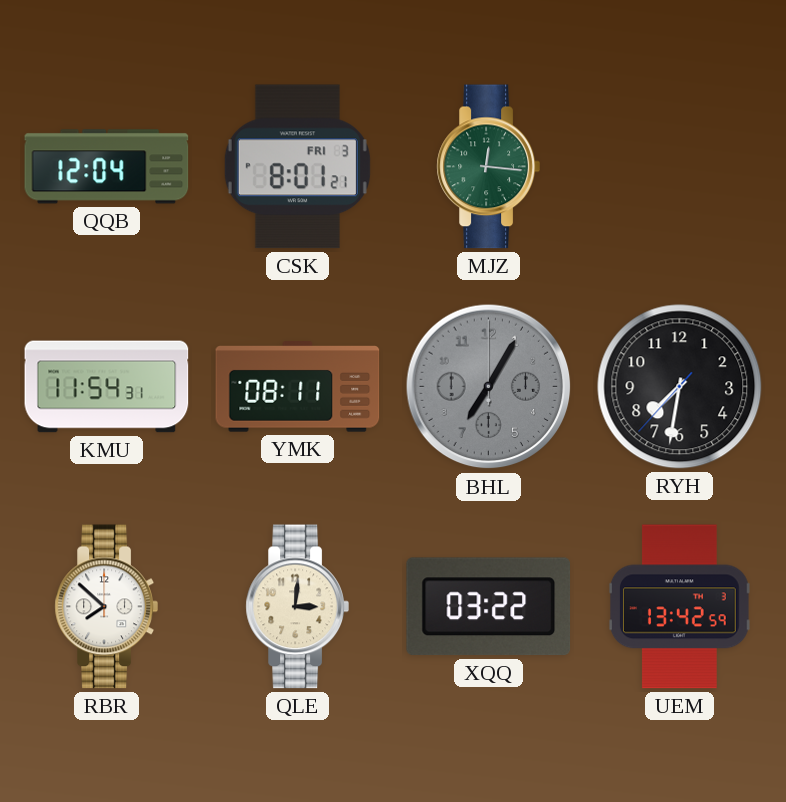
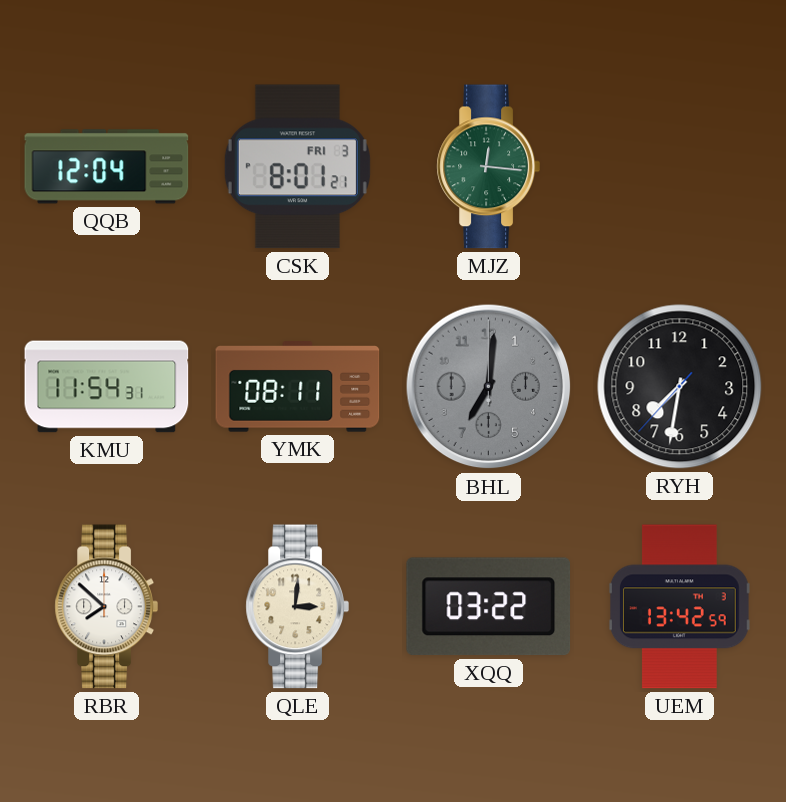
BHL: 7:05 -> 7:01
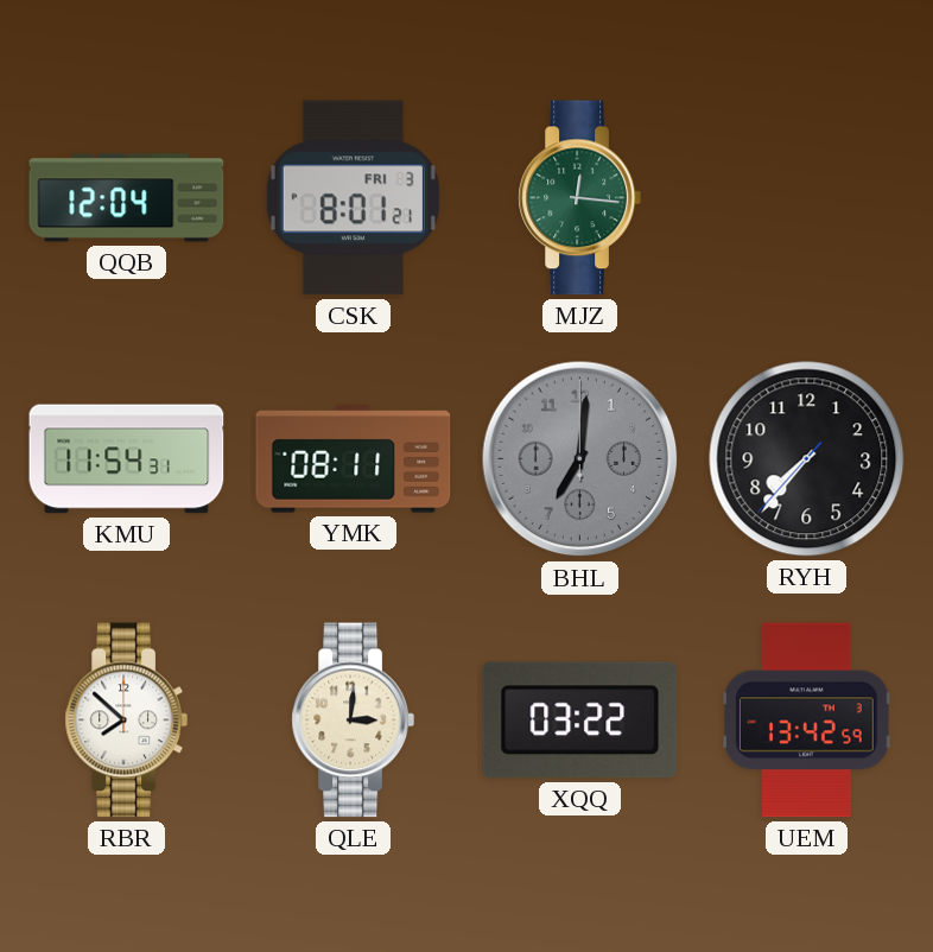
RYH: 7:31 -> 7:36
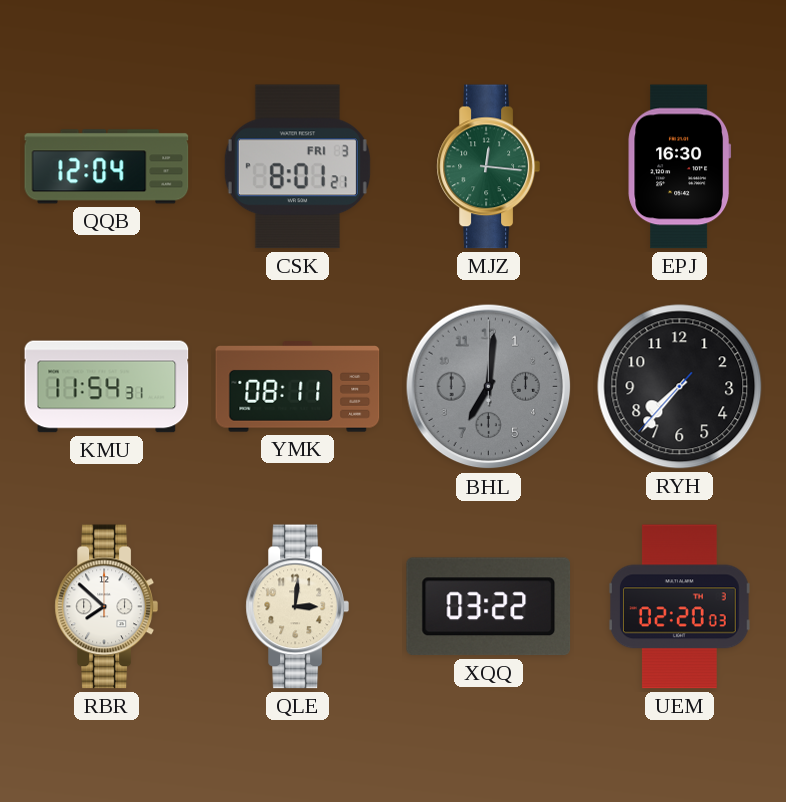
EPJ: none -> 16:30
UEM: 13:42 -> 02:20
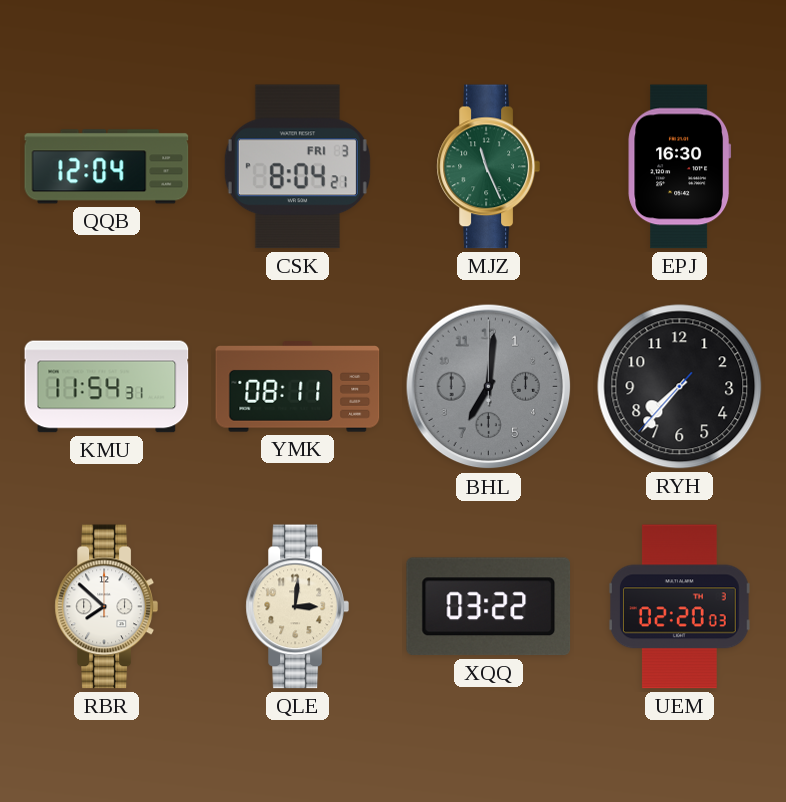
CSK: 8:01 -> 8:04
MJZ: 12:16 -> 11:26
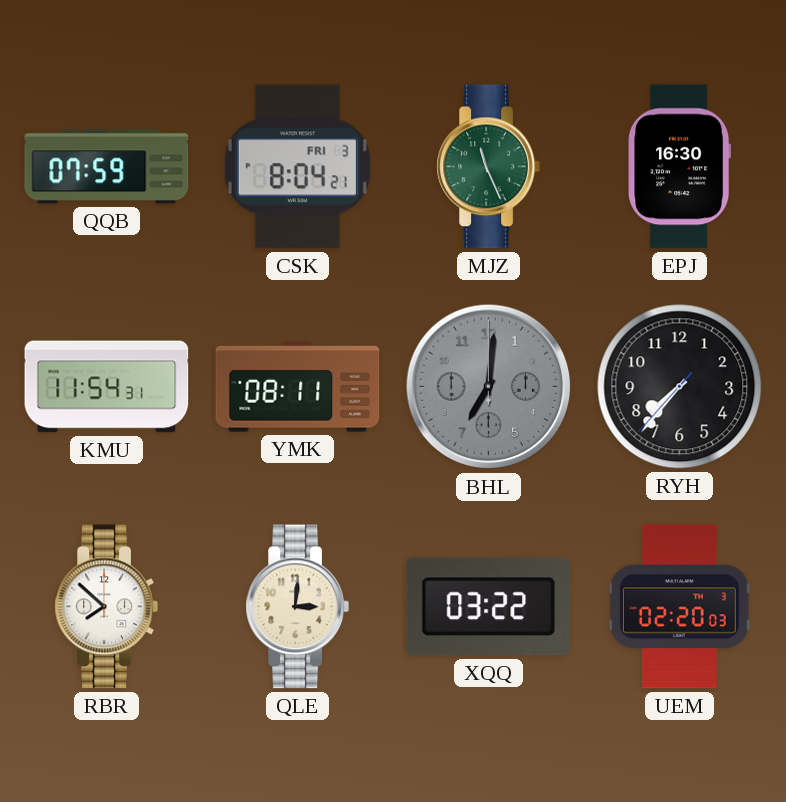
QQB: 12:04 -> 07:59
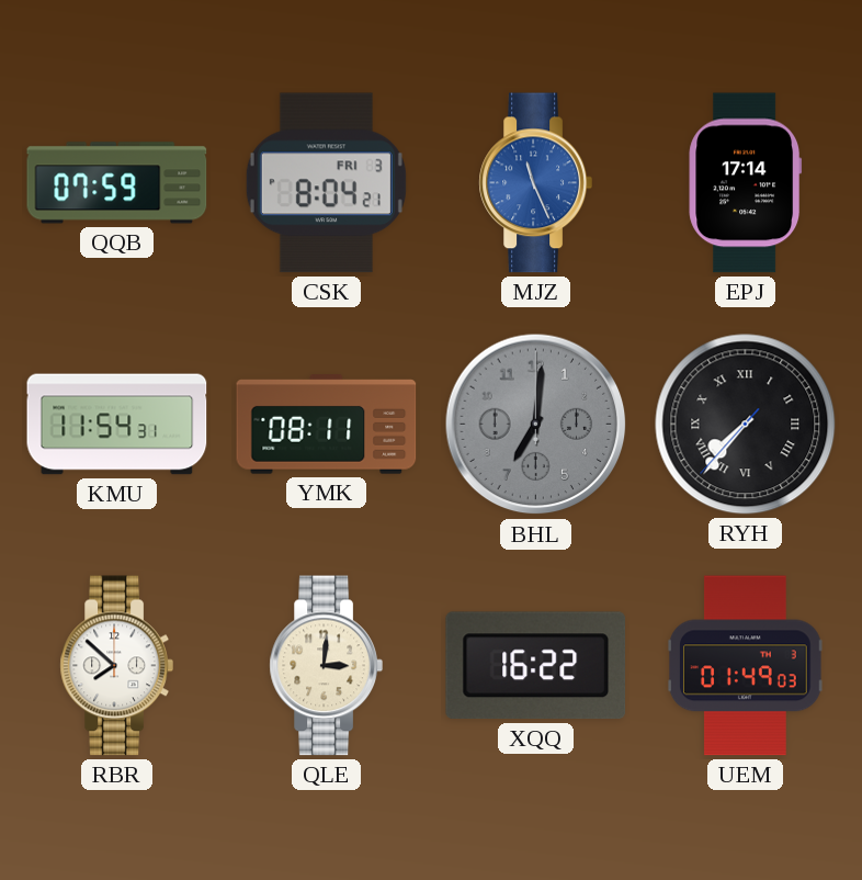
MJZ dial: green -> blue
EPJ: 16:30 -> 17:14
RYH numerals: Arabic -> Roman
XQQ: 03:22 -> 16:22
UEM: 02:20 -> 01:49
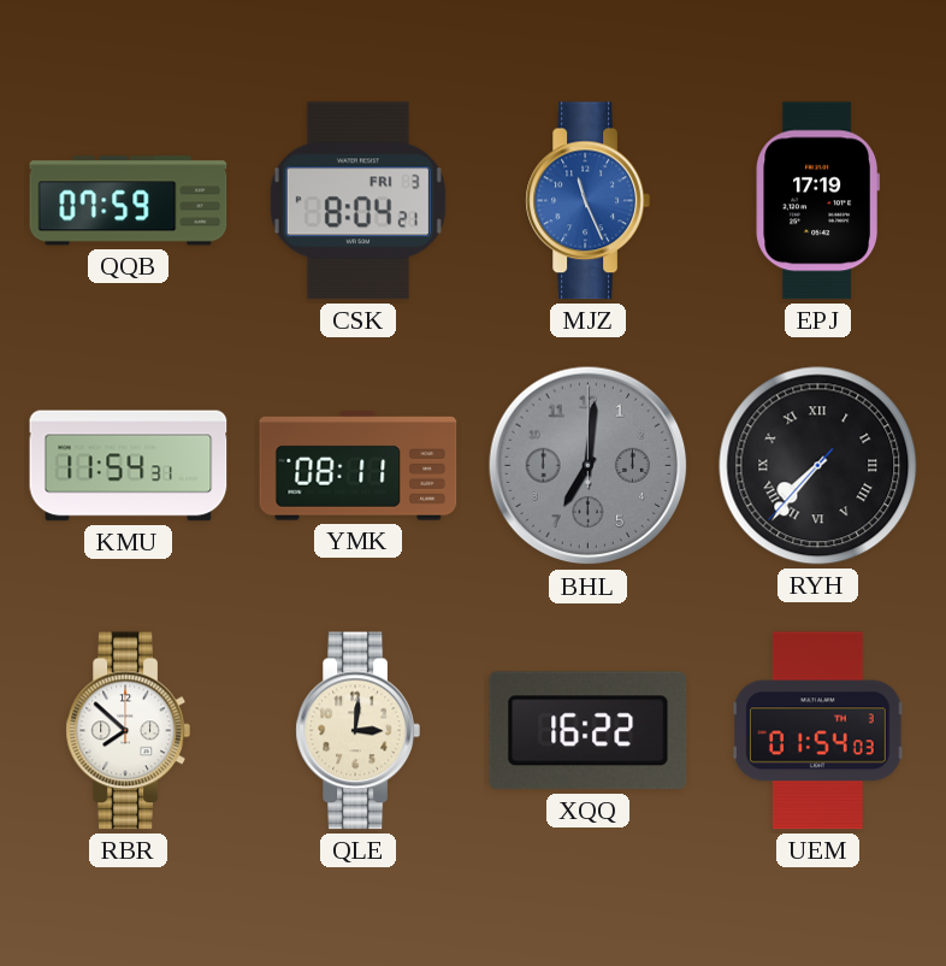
EPJ: 17:14 -> 17:19
UEM: 01:49 -> 01:54
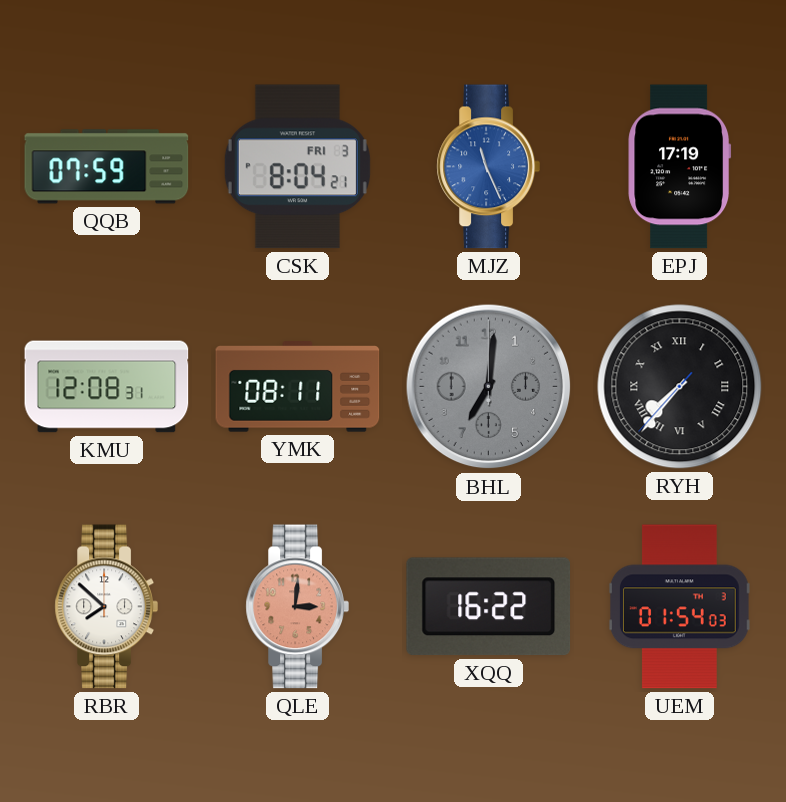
KMU: 11:54 -> 12:08
QLE dial: cream -> salmon
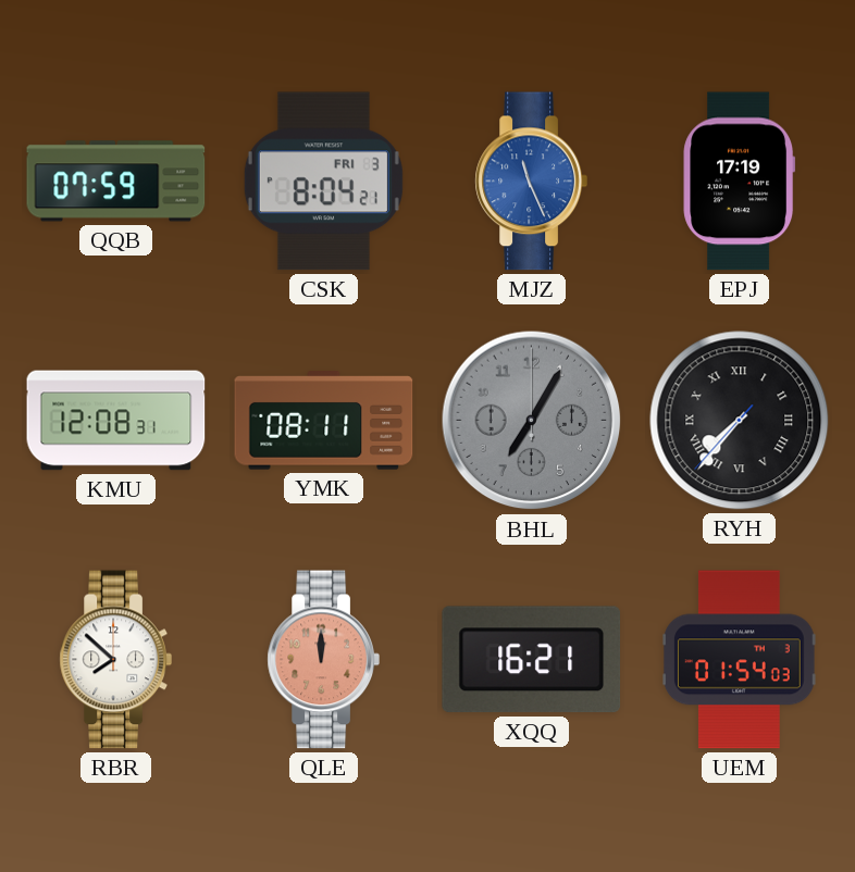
BHL: 7:01 -> 7:05
QLE: 3:01 -> 12:00
XQQ: 16:22 -> 16:21
